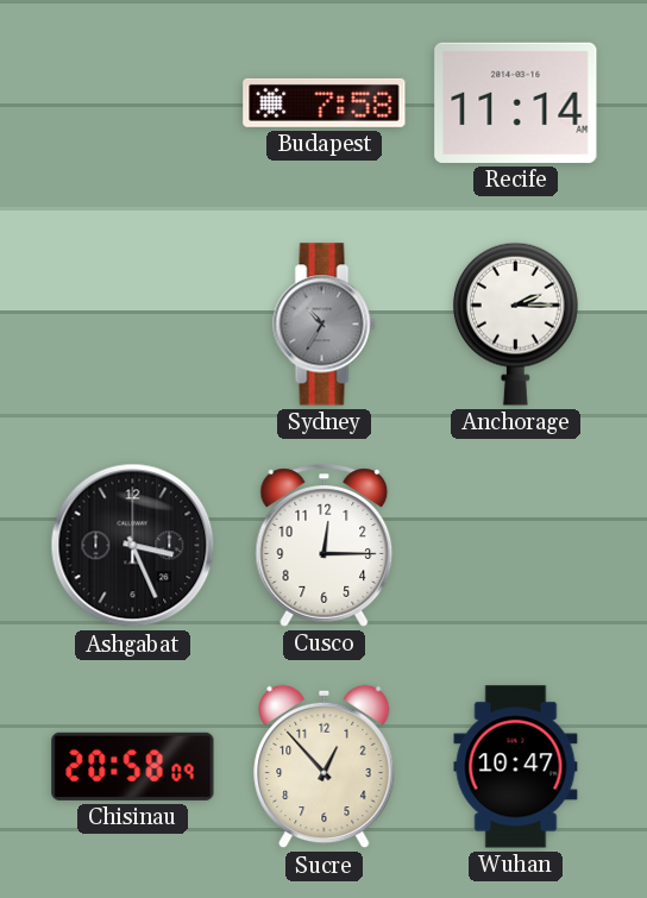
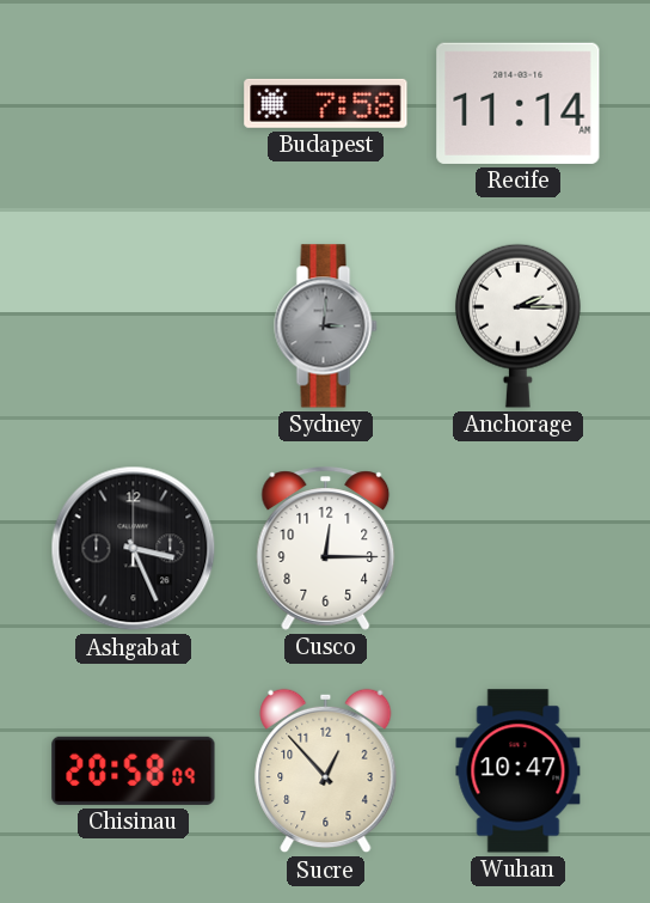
Sydney: 10:35 -> 3:01
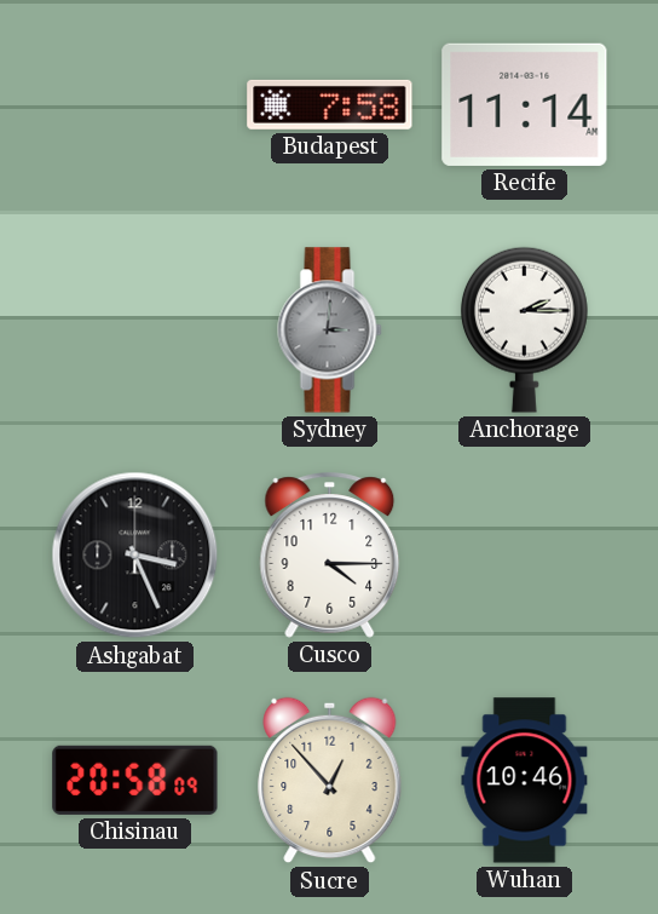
Cusco: 12:15 -> 4:15
Wuhan: 10:47 -> 10:46
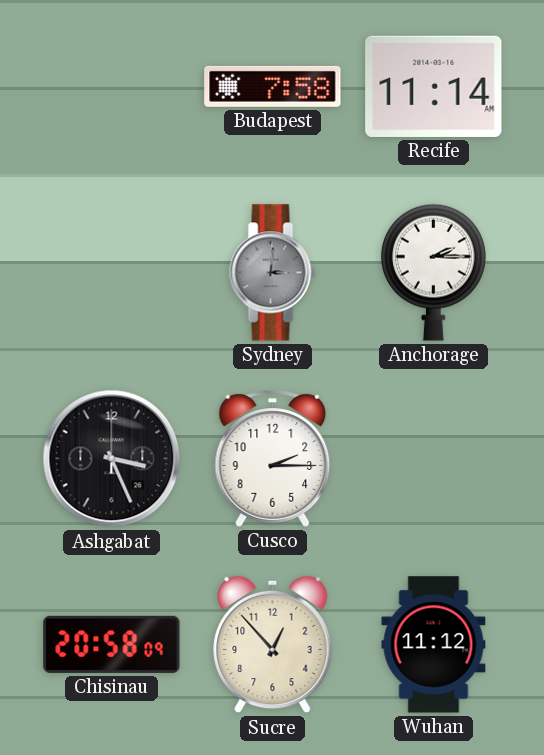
Cusco: 4:15 -> 2:15
Wuhan: 10:46 -> 11:12
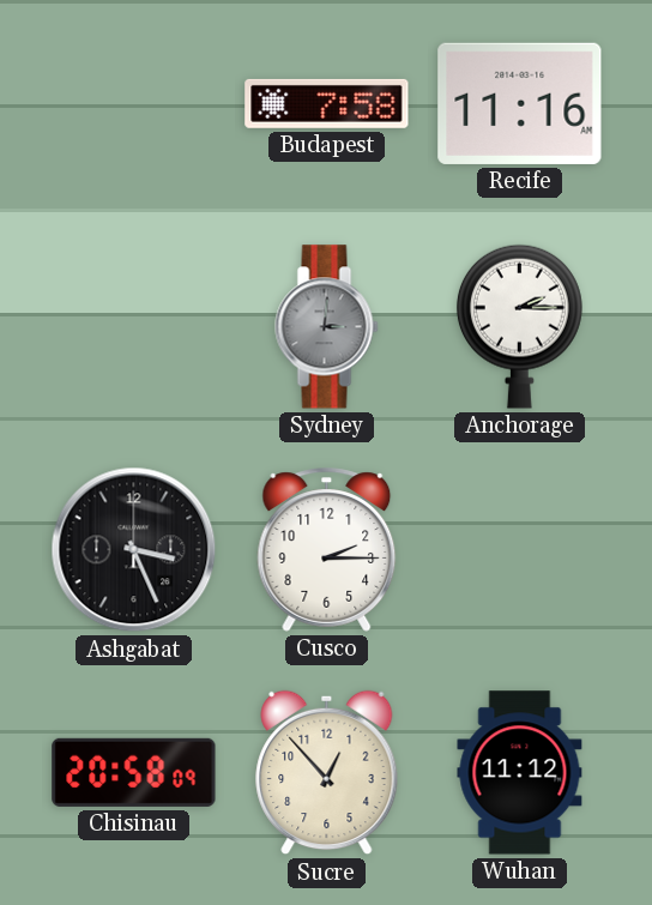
Recife: 11:14 -> 11:16
